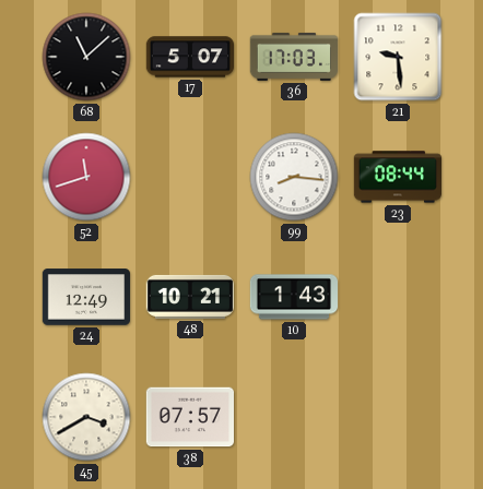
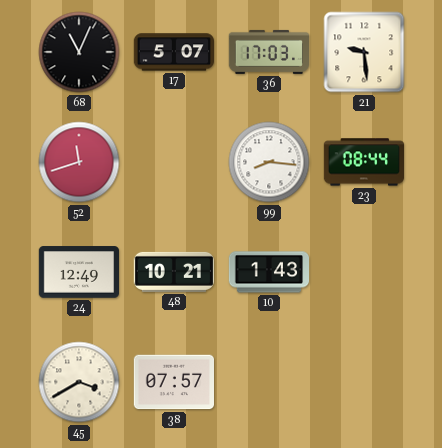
68: 11:08 -> 11:04
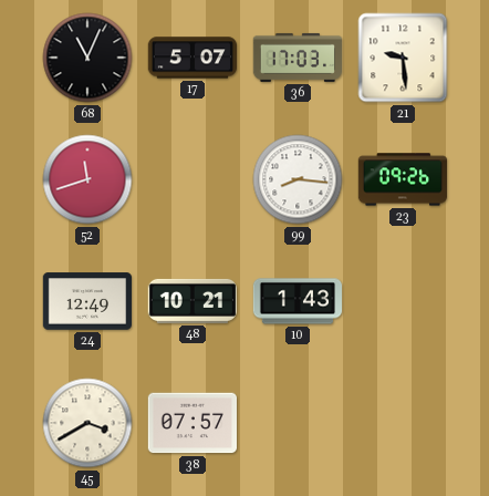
23: 08:44 -> 09:26
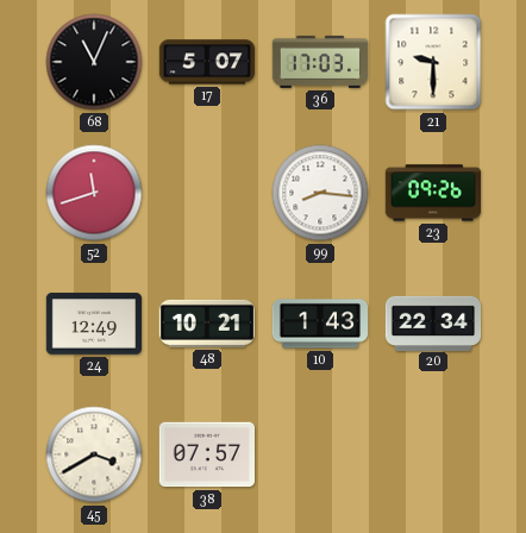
21: 9:29 -> 9:30
20: none -> 22:34
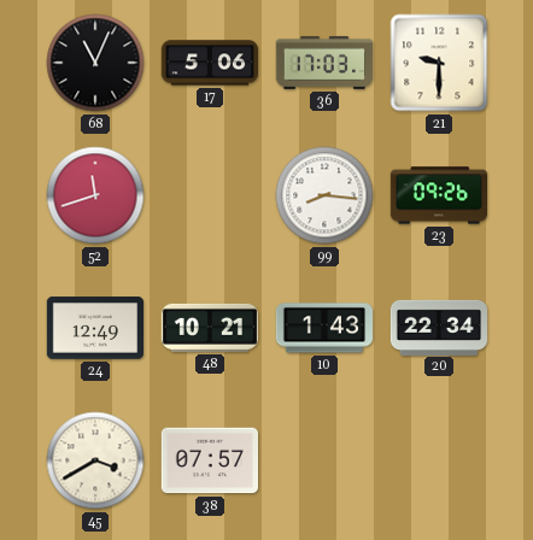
17: 5:07 -> 5:06
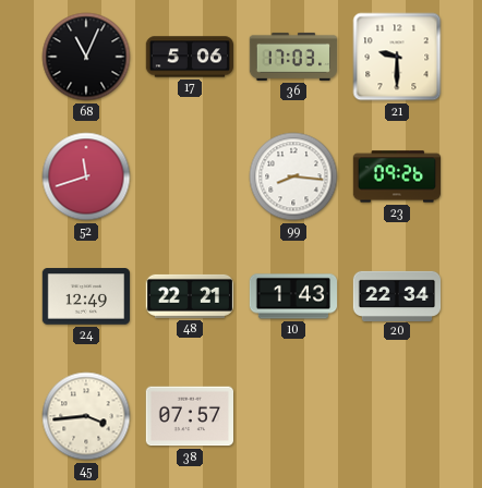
48: 10:21 -> 22:21
45: 3:40 -> 3:44
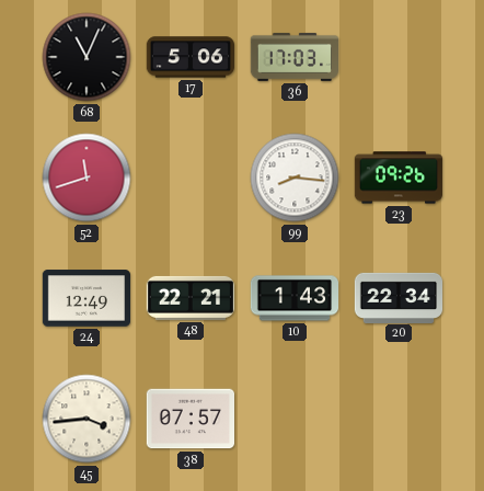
21: 9:30 -> none
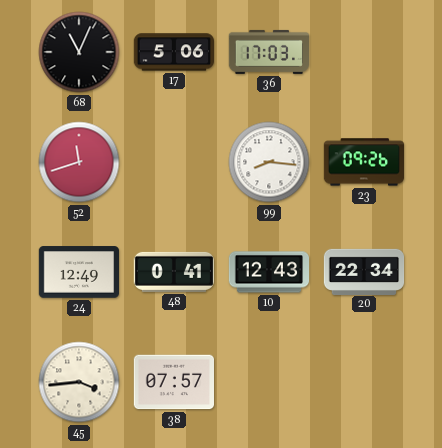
48: 22:21 -> 0:41
10: 1:43 -> 12:43
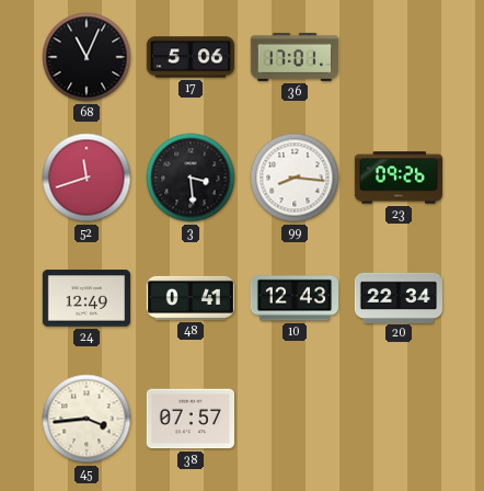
36: 17:03 -> 17:01
3: none -> 3:29
